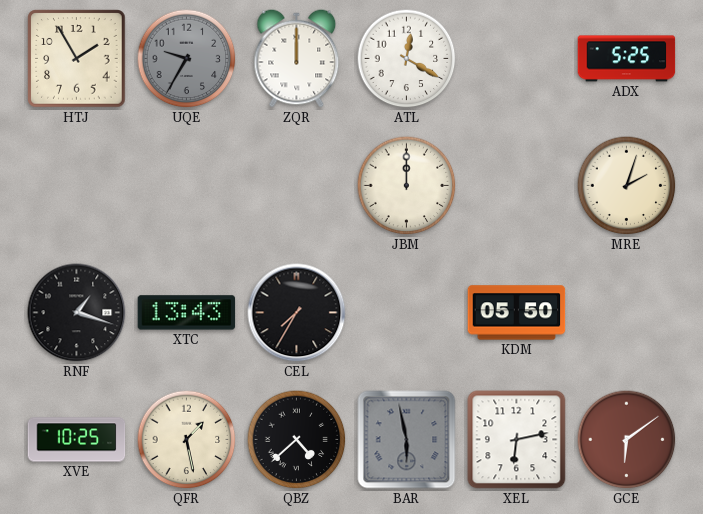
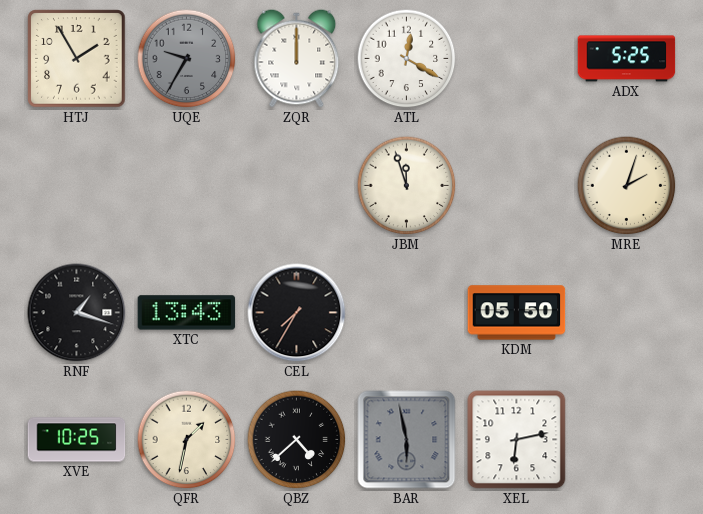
JBM: 12:00 -> 11:57
QFR: 1:28 -> 1:32
GCE: 6:09 -> none
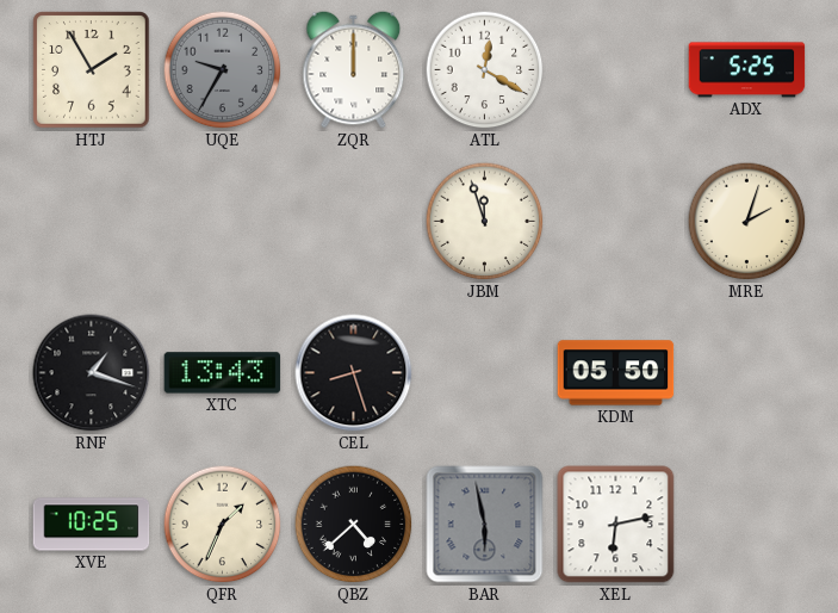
CEL: 7:35 -> 8:27
QFR: 1:32 -> 1:34
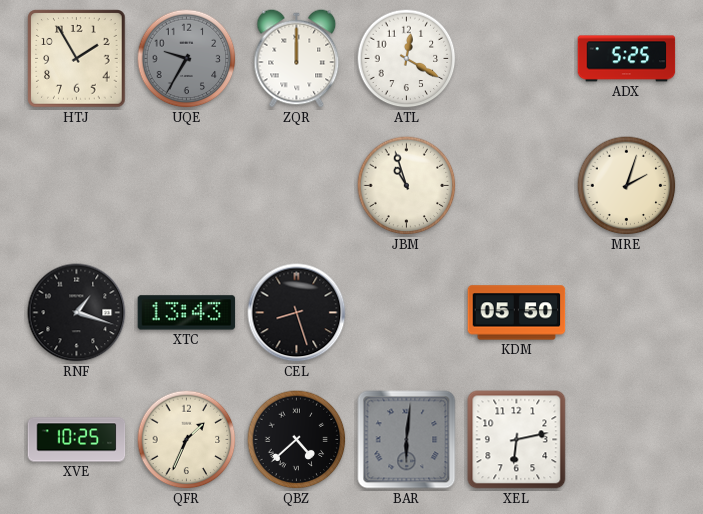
JBM: 11:57 -> 10:57
BAR: 5:58 -> 6:01
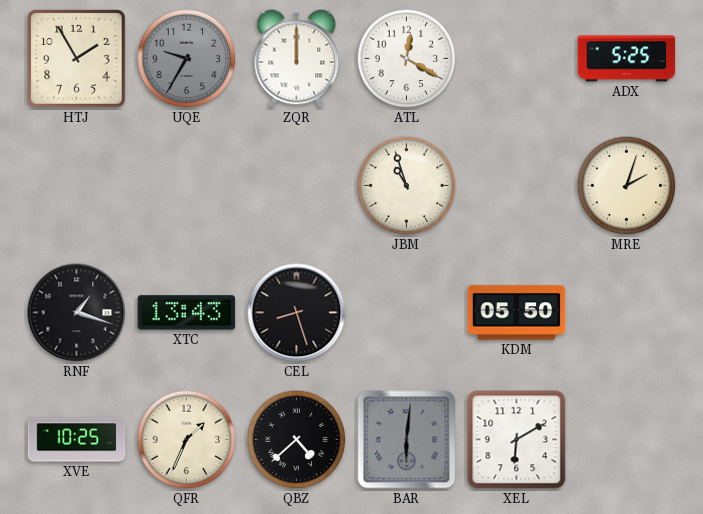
XEL: 6:13 -> 6:10
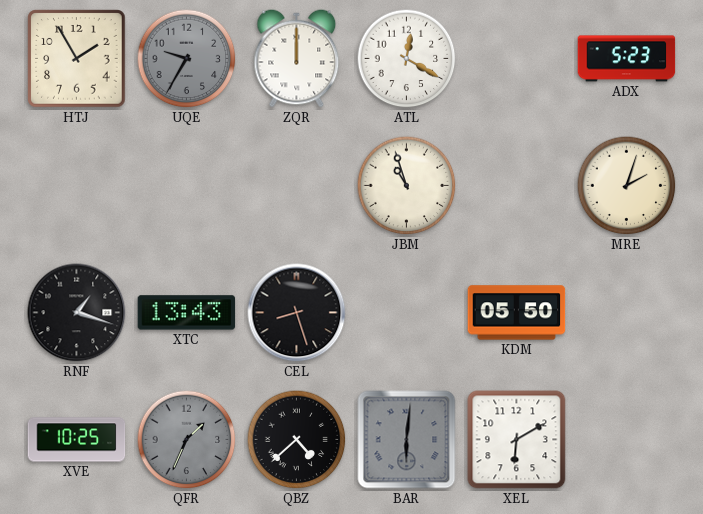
ADX: 5:25 -> 5:23
QFR dial: cream -> grey
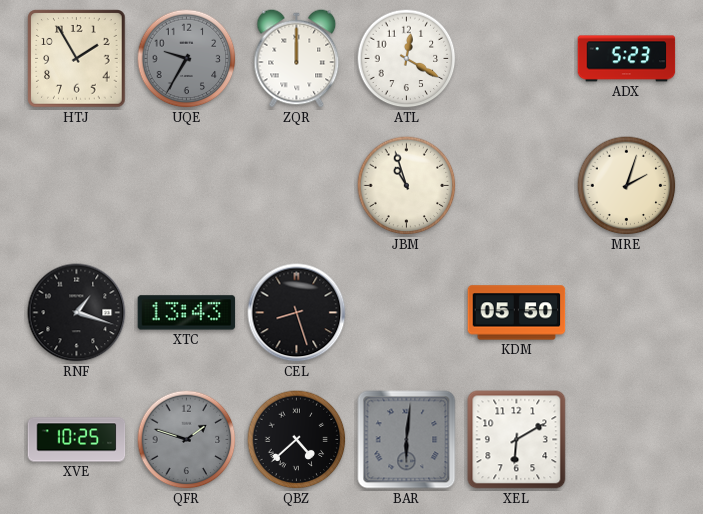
QFR: 1:34 -> 1:48
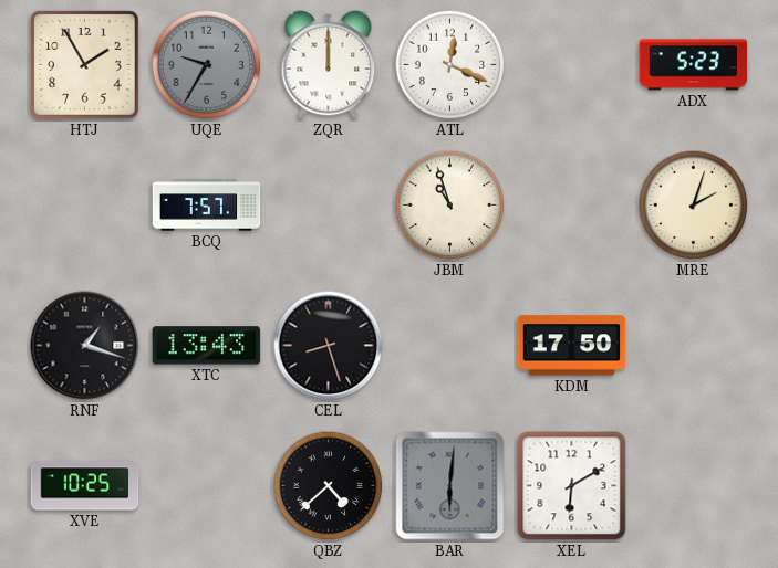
ATL: 12:20 -> 12:19
BCQ: none -> 7:57
KDM: 05:50 -> 17:50
QFR: 1:48 -> none
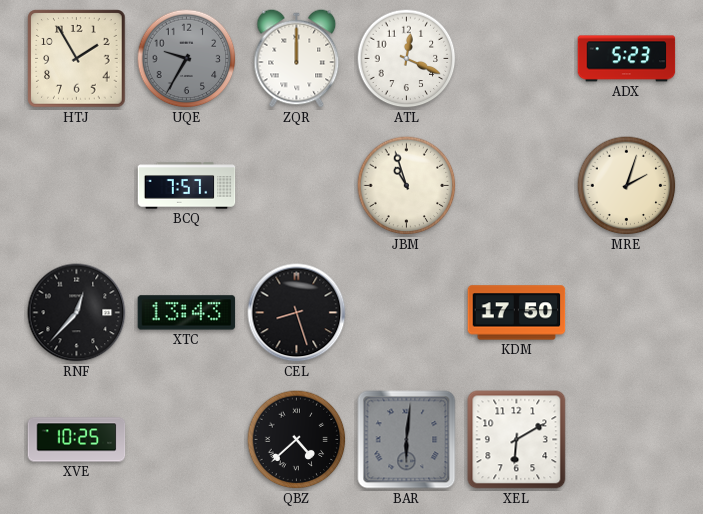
RNF: 1:18 -> 12:37
